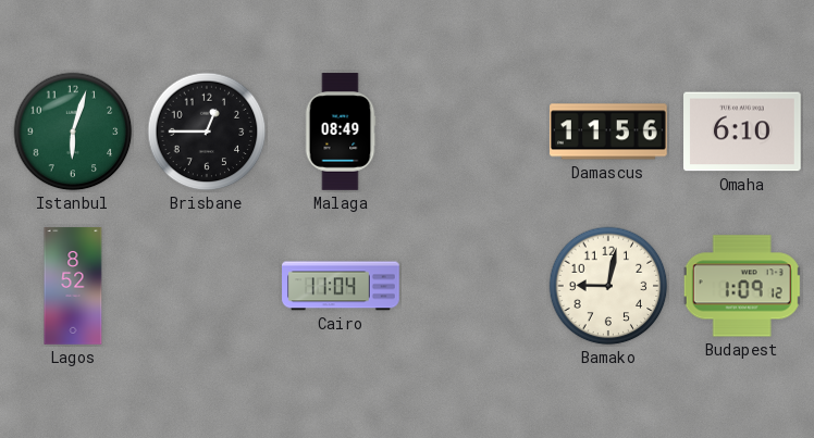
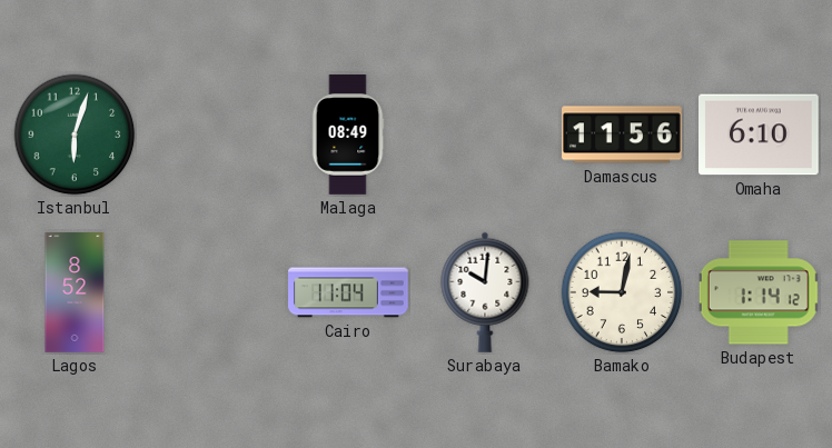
Brisbane: 12:45 -> none
Surabaya: none -> 10:01
Budapest: 1:09 -> 1:14
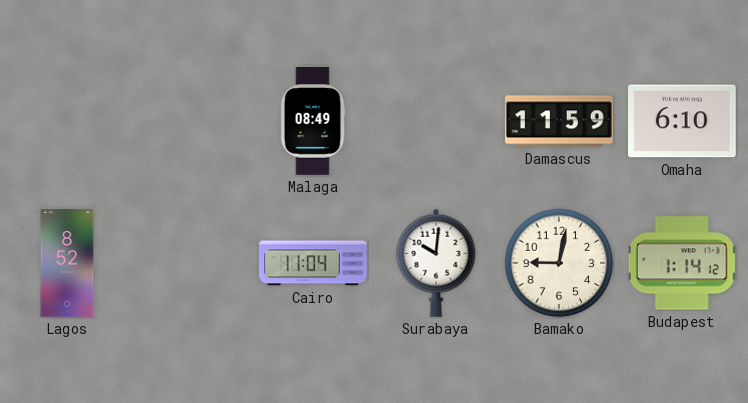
Istanbul: 6:03 -> none
Damascus: 11:56 -> 11:59
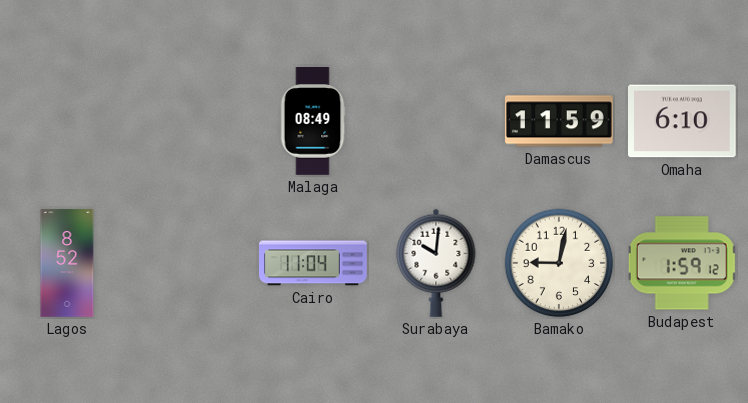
Budapest: 1:14 -> 1:59
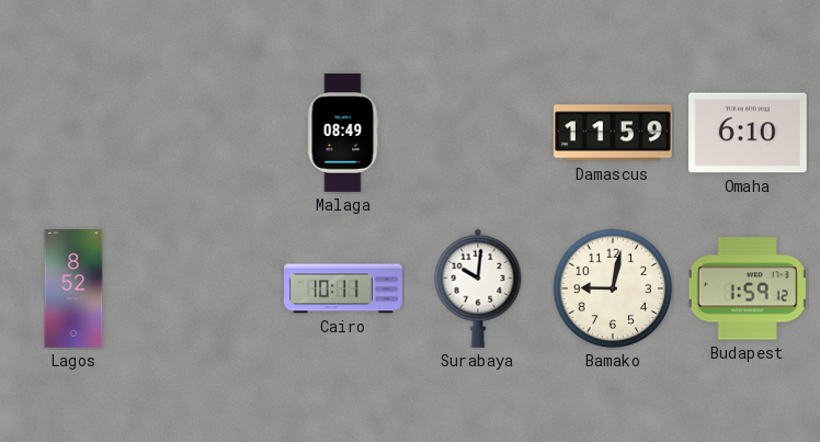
Cairo: 11:04 -> 10:11
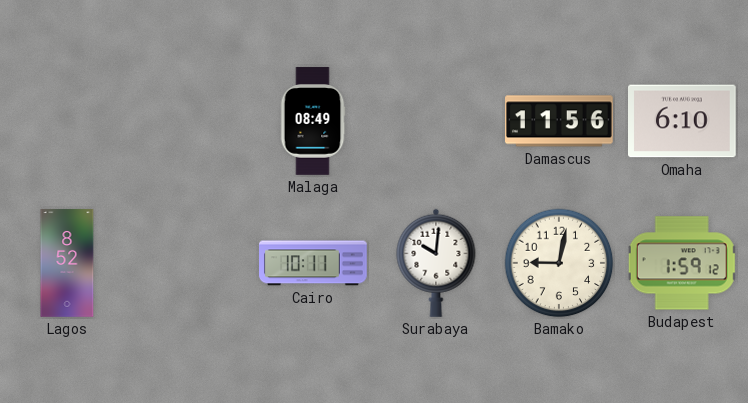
Damascus: 11:59 -> 11:56
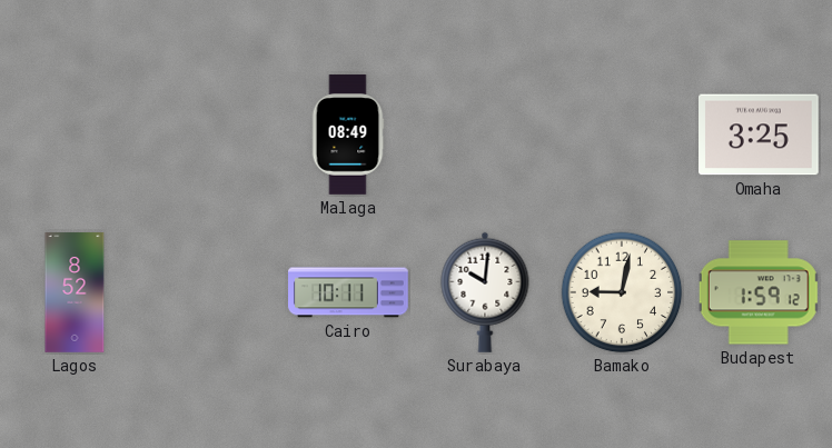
Damascus: 11:56 -> none
Omaha: 6:10 -> 3:25
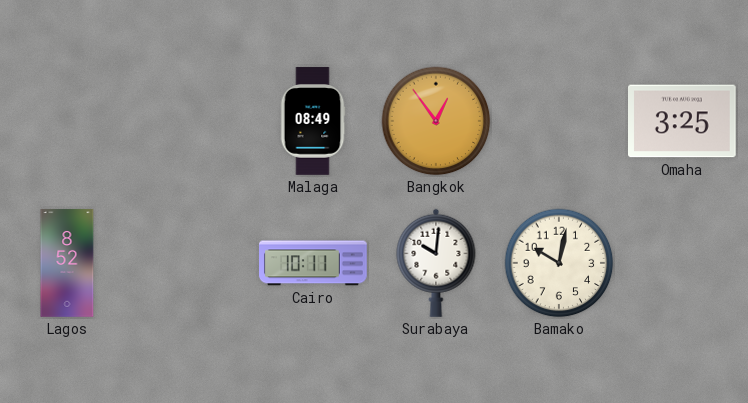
Bangkok: none -> 12:54
Bamako: 9:02 -> 10:02
Budapest: 1:59 -> none
